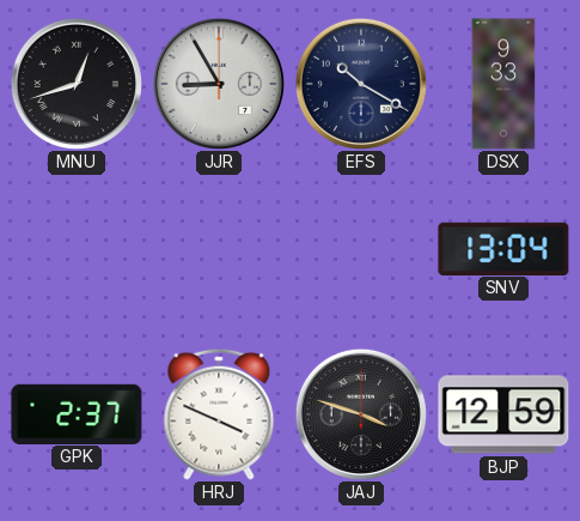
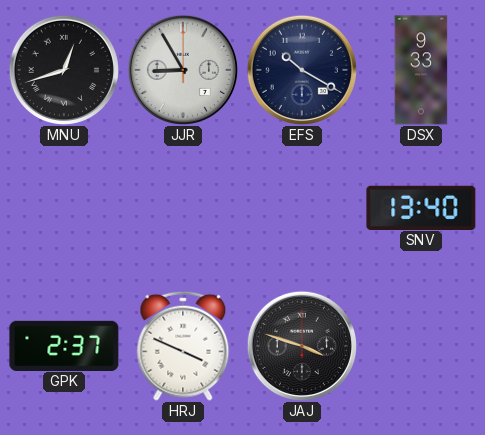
SNV: 13:04 -> 13:40
BJP: 12:59 -> none
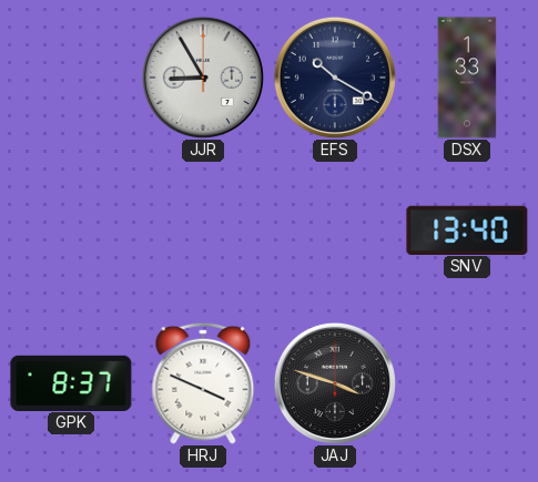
MNU: 12:42 -> none
DSX: 9:33 -> 1:33
GPK: 2:37 -> 8:37
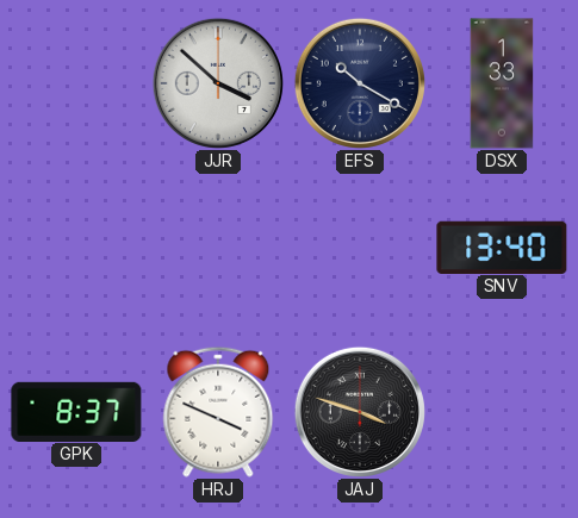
JJR: 8:55 -> 3:52
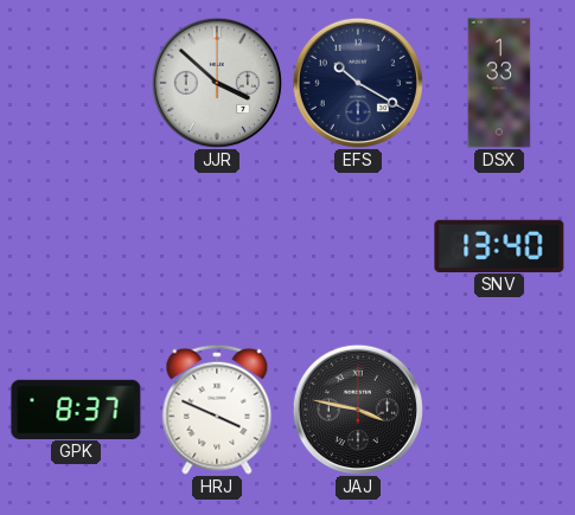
JAJ: 3:48 -> 3:47
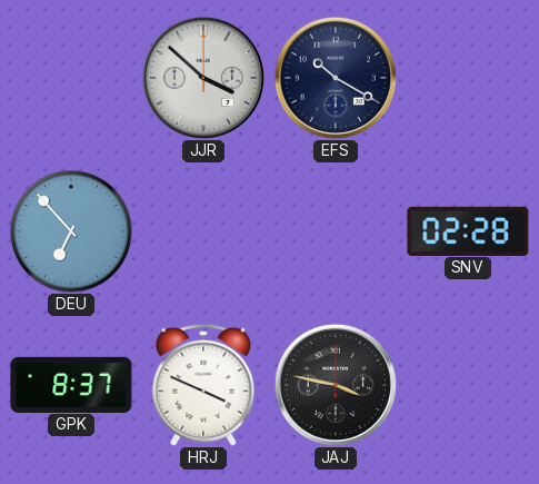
DSX: 1:33 -> none
DEU: none -> 6:53
SNV: 13:40 -> 02:28
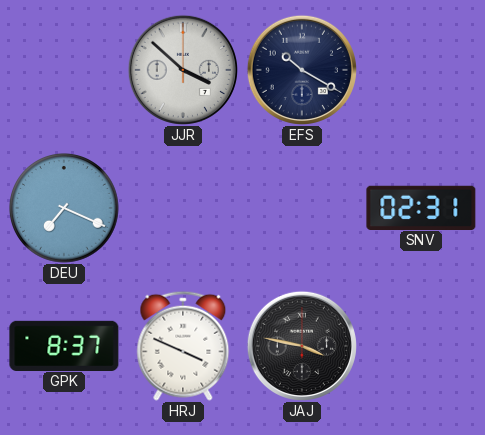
DEU: 6:53 -> 7:19
SNV: 02:28 -> 02:31
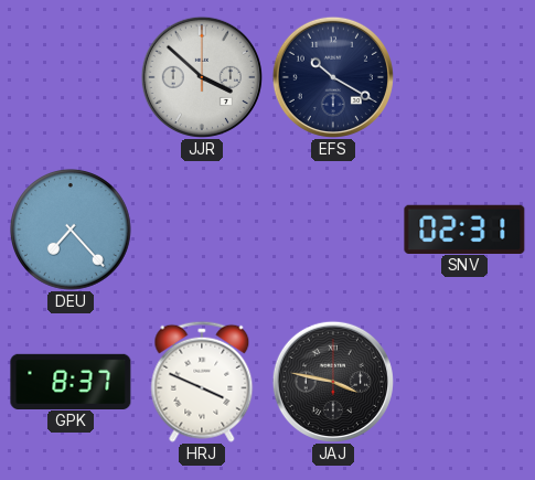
DEU: 7:19 -> 7:23
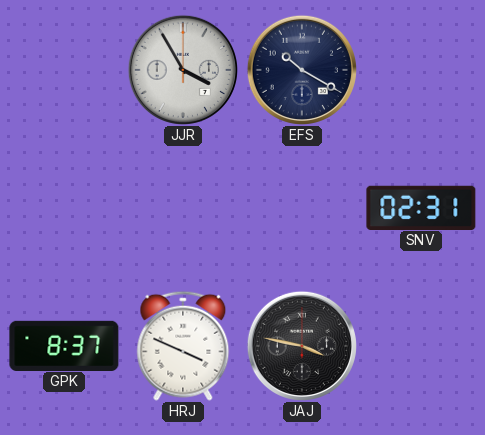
JJR: 3:52 -> 3:55
DEU: 7:23 -> none
